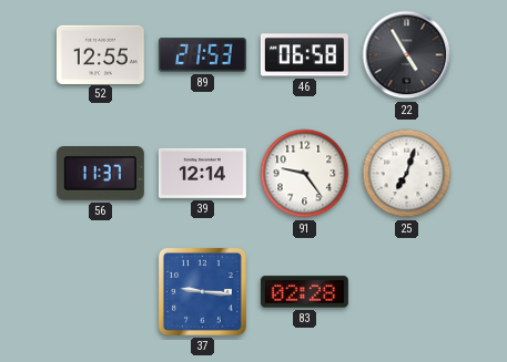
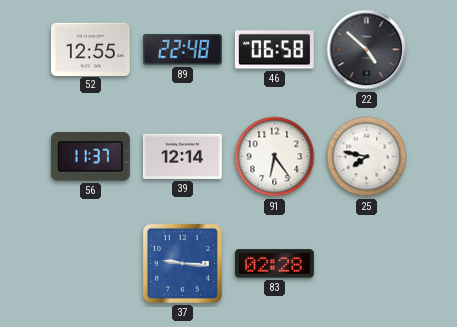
89: 21:53 -> 22:48
22: 4:55 -> 4:52
91: 9:24 -> 6:24
25: 7:03 -> 7:47
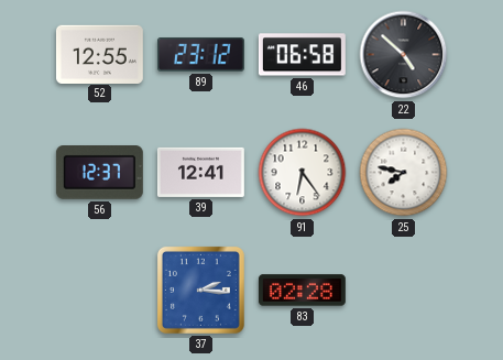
89: 22:48 -> 23:12
56: 11:37 -> 12:37
39: 12:14 -> 12:41
37: 9:16 -> 2:16
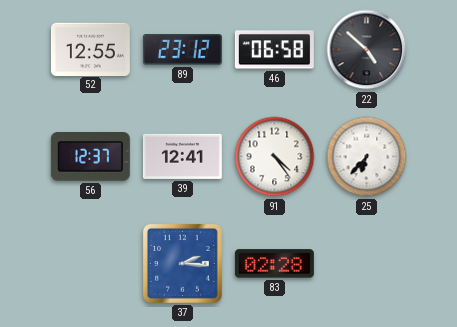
91: 6:24 -> 4:24
25: 7:47 -> 6:37
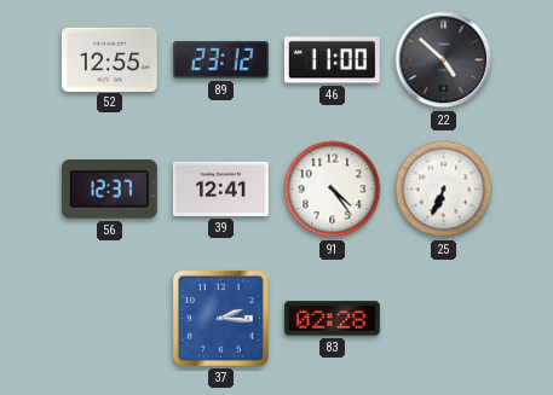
46: 06:58 -> 11:00
25: 6:37 -> 6:34
